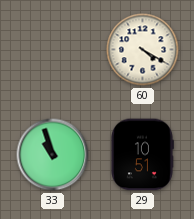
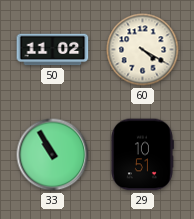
50: none -> 11:02
33: 10:57 -> 10:55
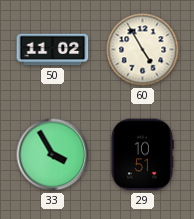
60: 4:20 -> 4:55
33: 10:55 -> 3:55
